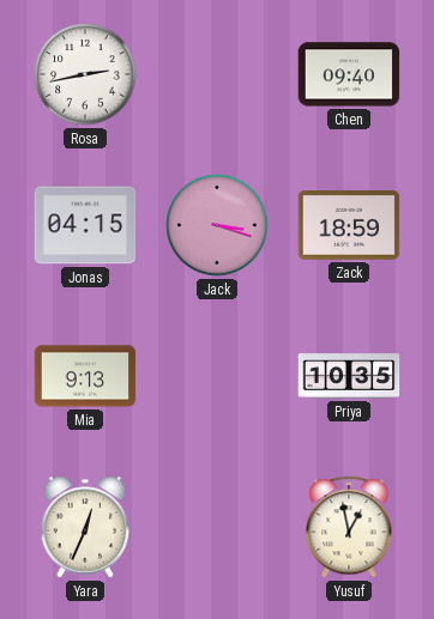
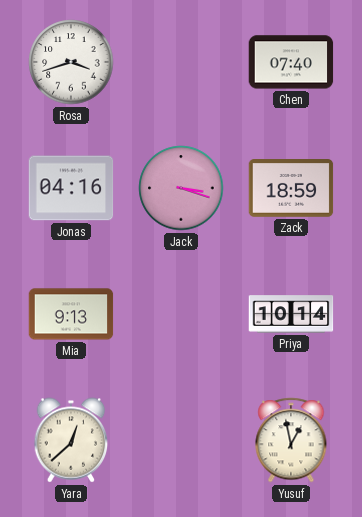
Rosa: 2:43 -> 3:42
Chen: 09:40 -> 07:40
Jonas: 04:15 -> 04:16
Priya: 10:35 -> 10:14
Yara: 12:34 -> 12:38
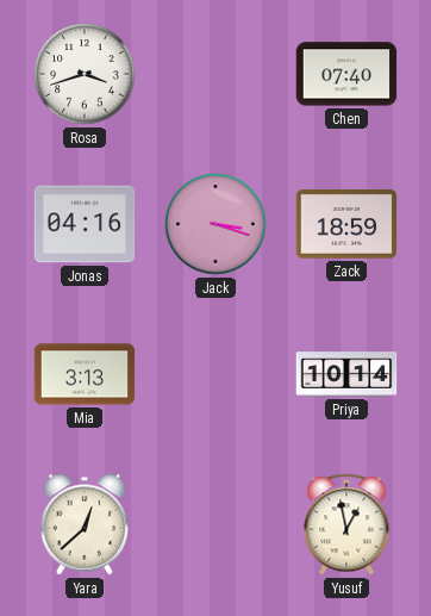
Mia: 9:13 -> 3:13
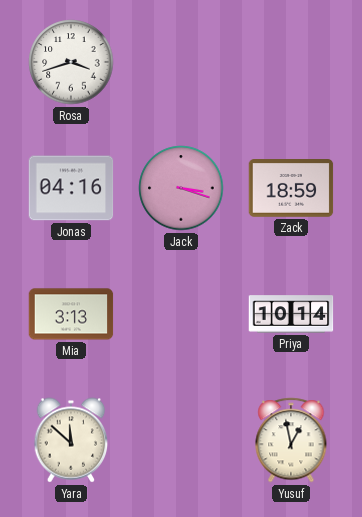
Chen: 07:40 -> none
Yara: 12:38 -> 11:52
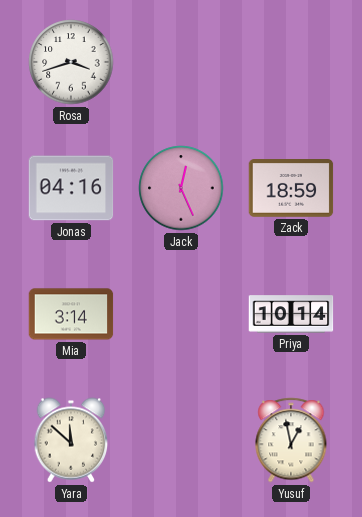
Jack: 3:18 -> 12:26
Mia: 3:13 -> 3:14
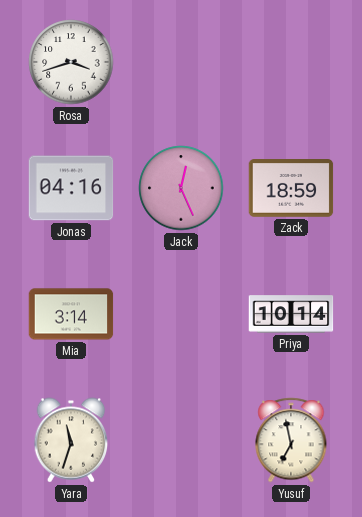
Yara: 11:52 -> 11:33
Yusuf: 12:58 -> 6:58
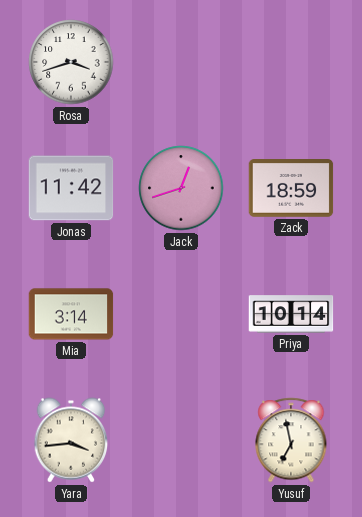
Jonas: 04:16 -> 11:42
Jack: 12:26 -> 12:42
Yara: 11:33 -> 3:44
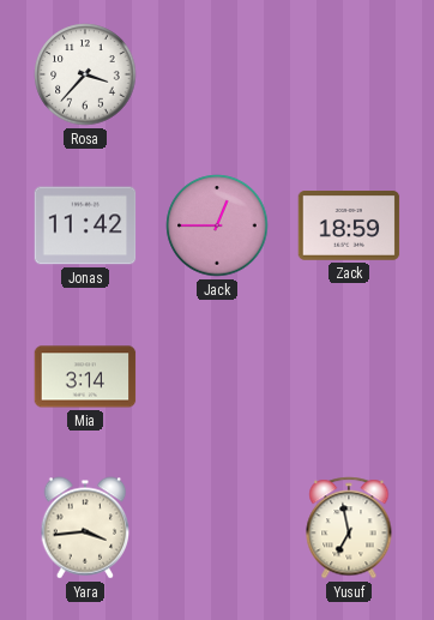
Rosa: 3:42 -> 3:37
Jack: 12:42 -> 12:45
Priya: 10:14 -> none
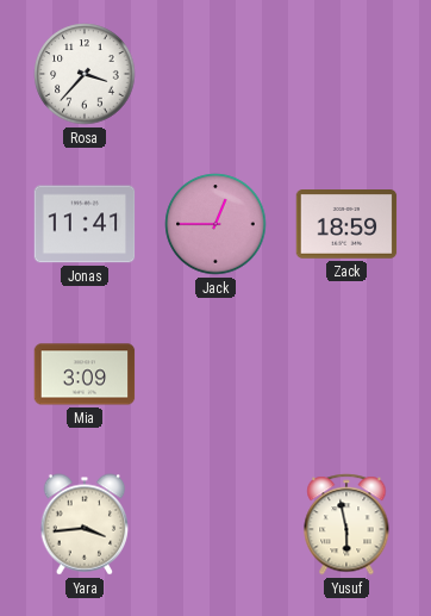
Jonas: 11:42 -> 11:41
Mia: 3:14 -> 3:09
Yusuf: 6:58 -> 5:58
